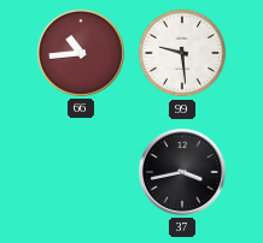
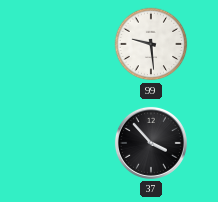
66: 10:44 -> none
37: 3:43 -> 3:53
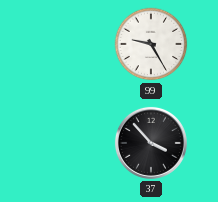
99: 9:29 -> 9:25
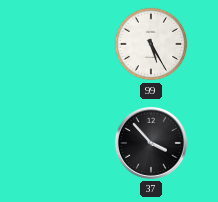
99: 9:25 -> 5:25
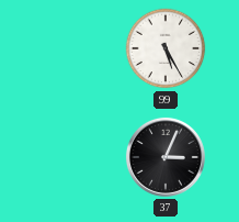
37: 3:53 -> 3:04
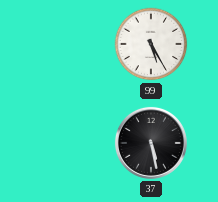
37: 3:04 -> 5:28
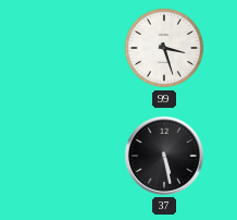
99: 5:25 -> 3:27
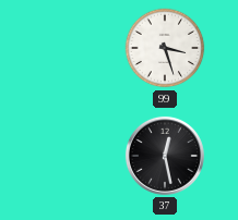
37: 5:28 -> 12:28
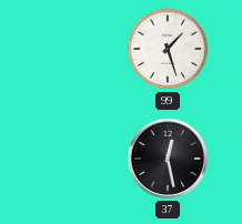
99: 3:27 -> 1:27
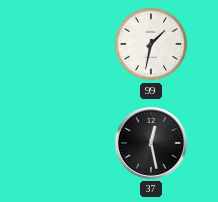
99: 1:27 -> 1:32
